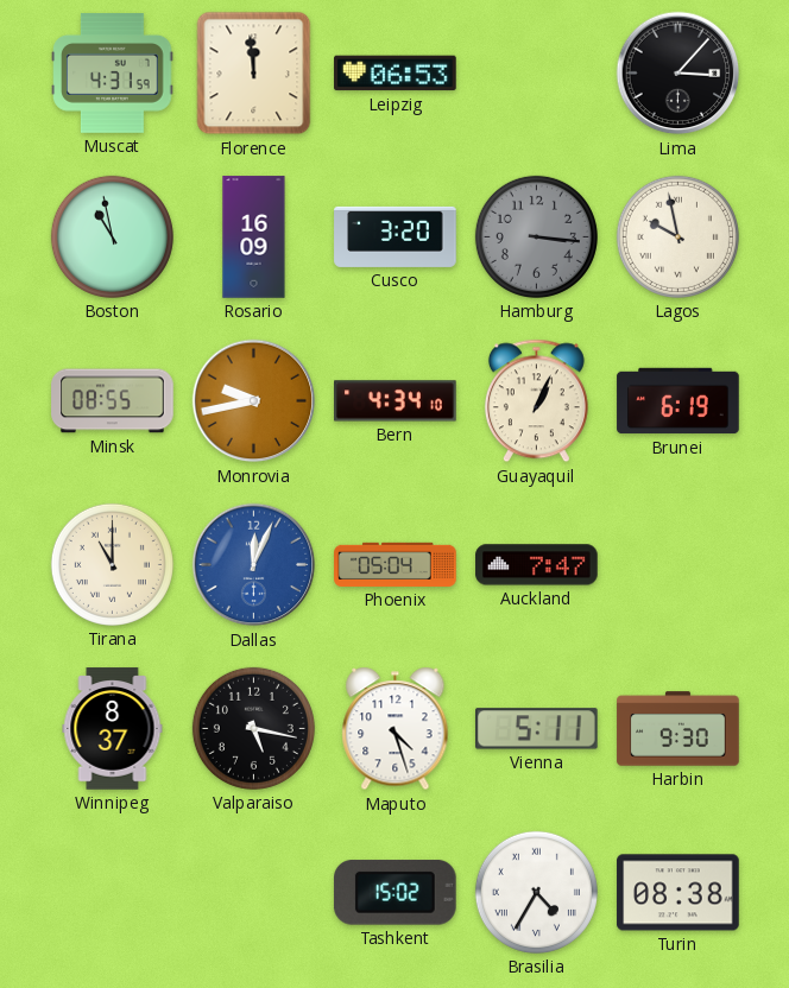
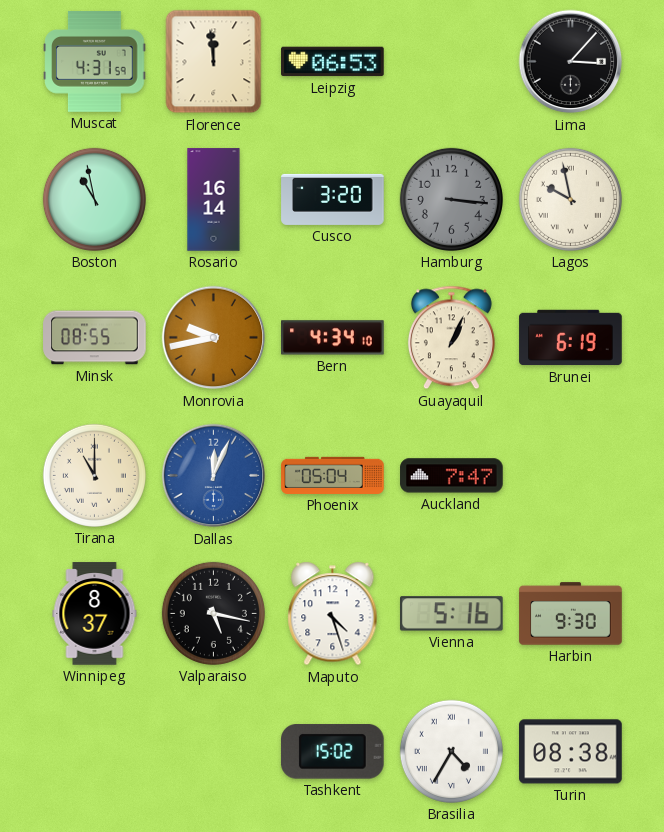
Rosario: 16:09 -> 16:14
Vienna: 5:11 -> 5:16
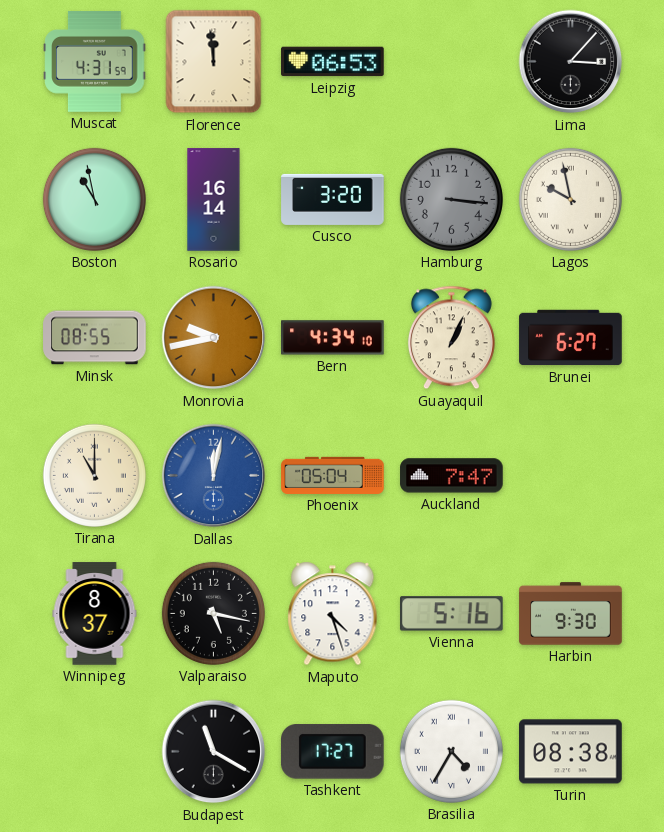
Brunei: 6:19 -> 6:27
Dallas: 12:04 -> 12:02
Budapest: none -> 11:20
Tashkent: 15:02 -> 17:27
